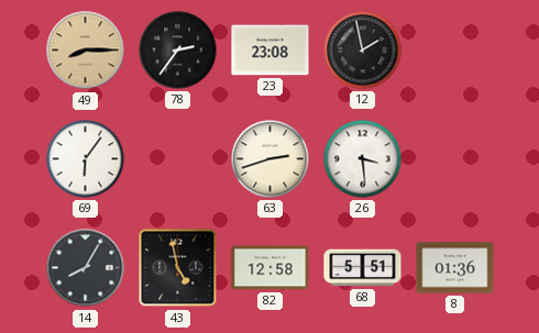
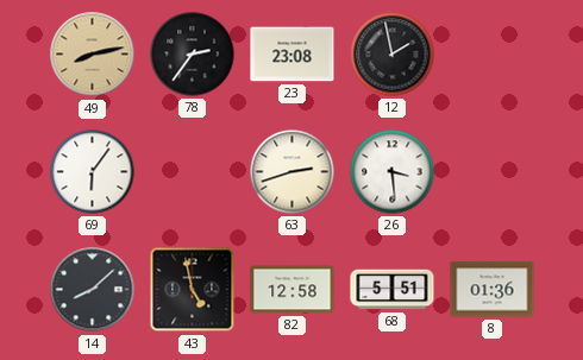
49: 8:15 -> 8:13
14: 8:05 -> 8:08
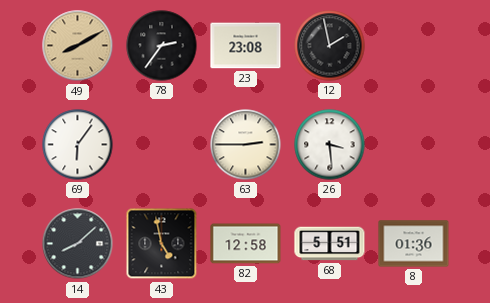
49: 8:13 -> 8:10
63: 2:42 -> 2:45
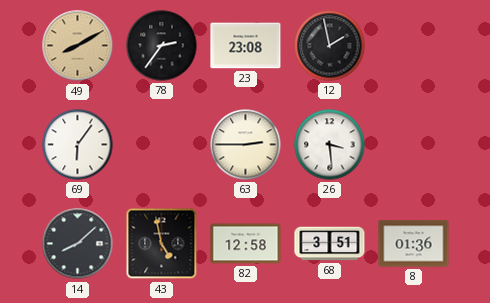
68: 5:51 -> 3:51
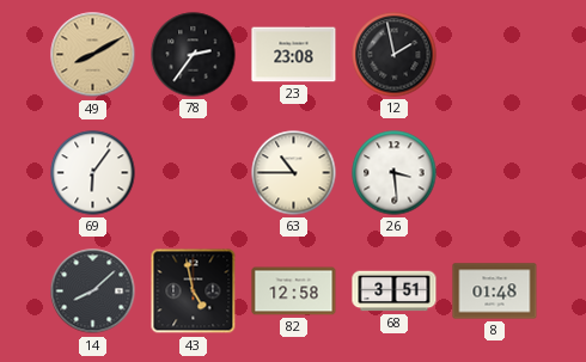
63: 2:45 -> 10:45
8: 01:36 -> 01:48
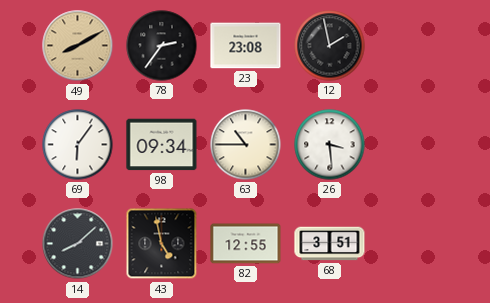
98: none -> 09:34
82: 12:58 -> 12:55
8: 01:48 -> none
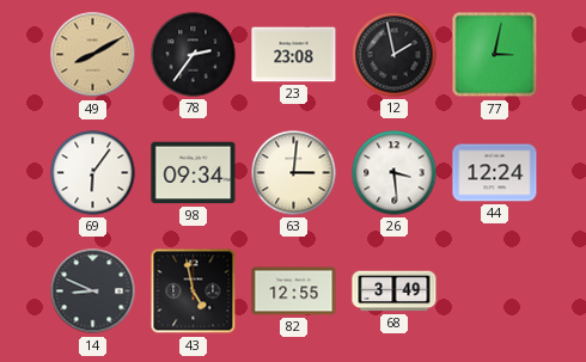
77: none -> 3:02
63: 10:45 -> 3:01
44: none -> 12:24
14: 8:08 -> 8:49
68: 3:51 -> 3:49
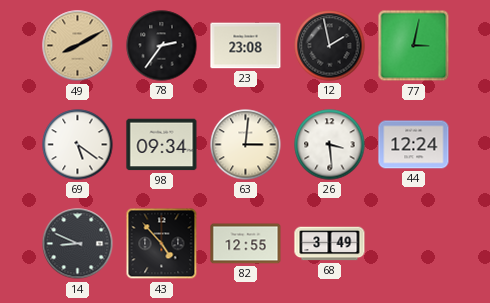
69: 6:06 -> 5:21
43: 4:58 -> 4:53
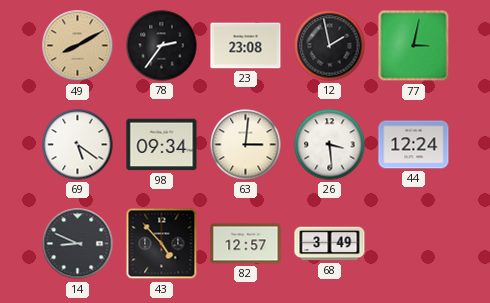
82: 12:55 -> 12:57
